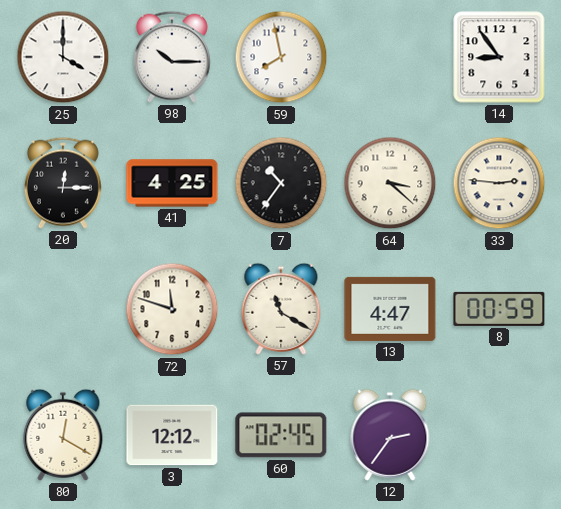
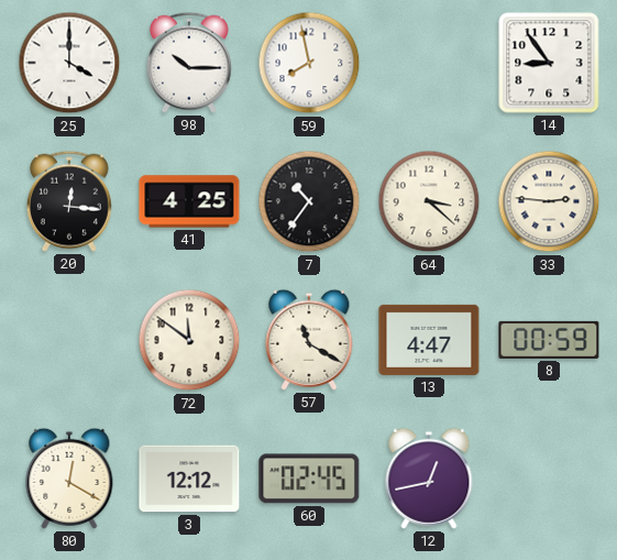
20: 12:15 -> 12:16
72: 11:48 -> 11:51
12: 2:36 -> 12:43
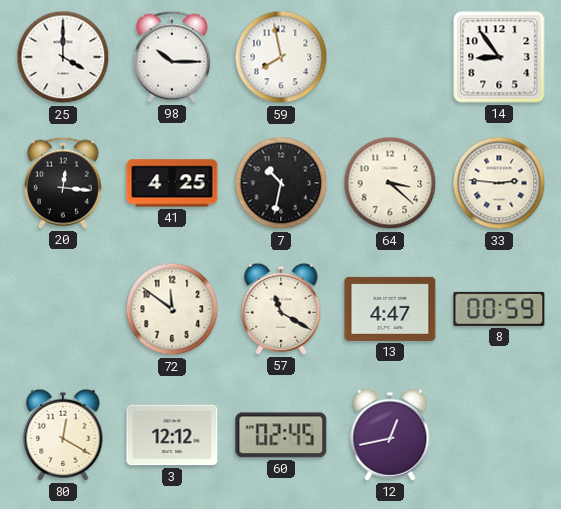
7: 10:36 -> 10:32
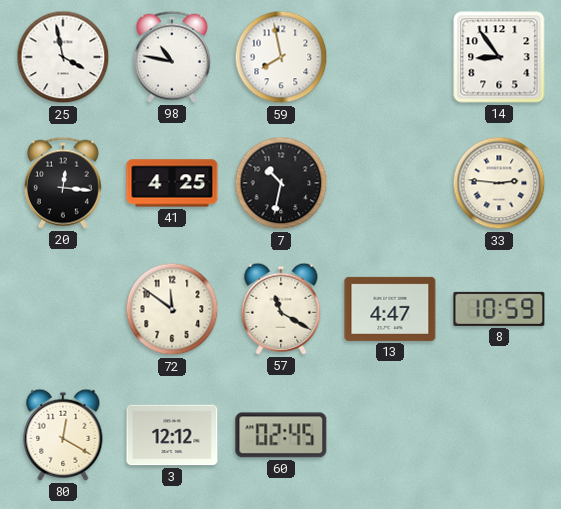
25: 4:00 -> 3:58
98: 10:15 -> 10:47
64: 3:22 -> none
8: 00:59 -> 10:59
12: 12:43 -> none
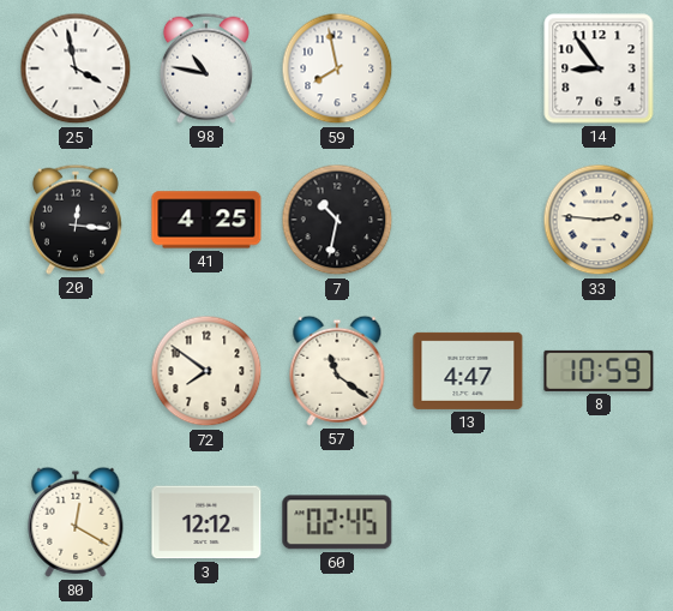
72: 11:51 -> 7:51
57: 11:20 -> 11:21
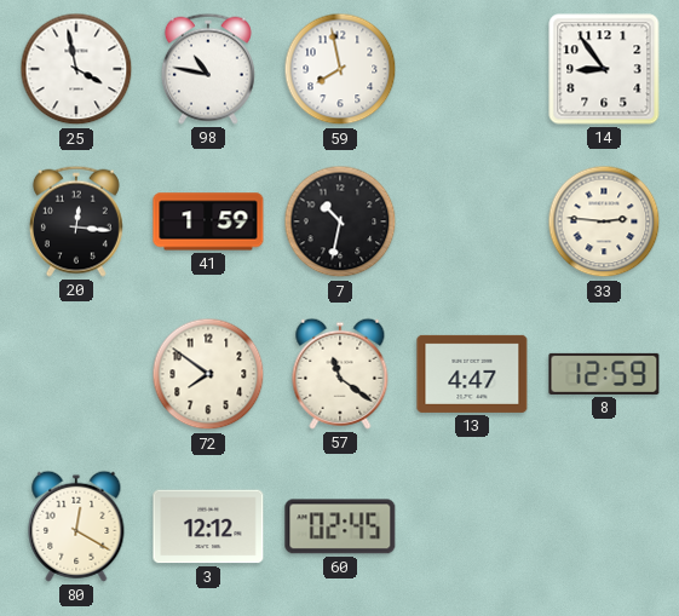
41: 4:25 -> 1:59
8: 10:59 -> 12:59
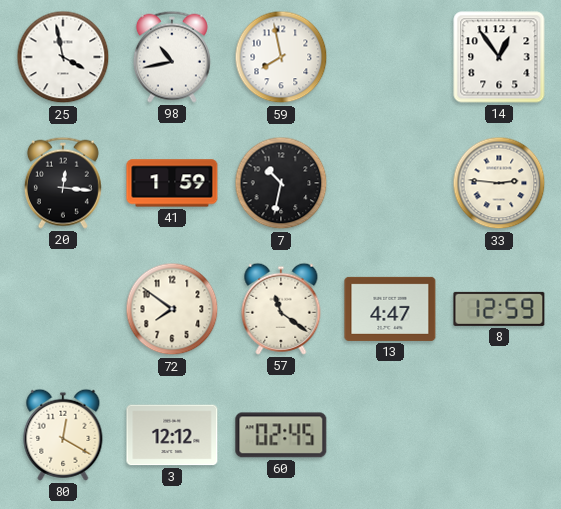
98: 10:47 -> 10:43
14: 8:54 -> 12:54
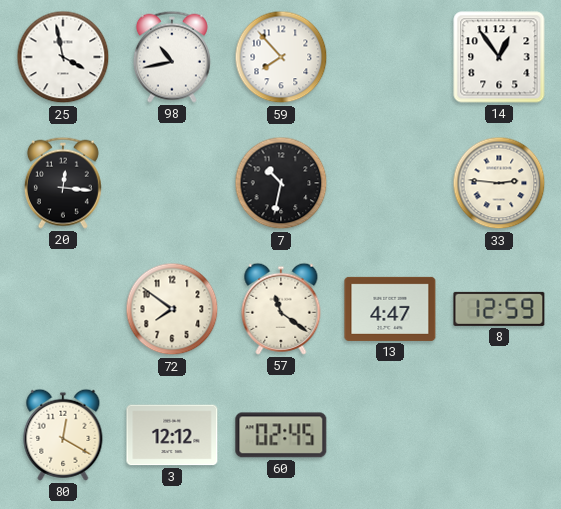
59: 7:58 -> 7:53
41: 1:59 -> none
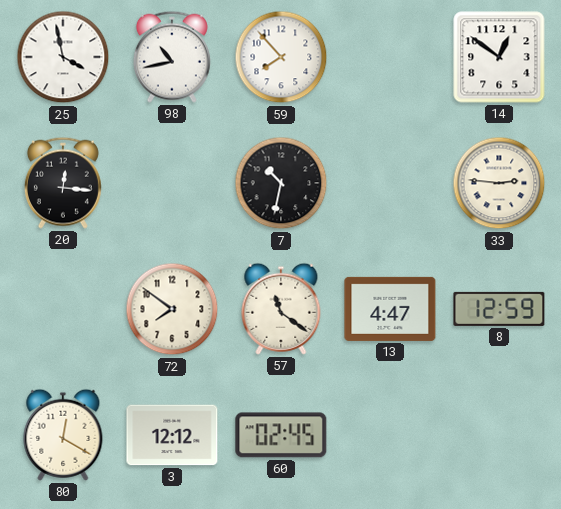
14: 12:54 -> 12:51
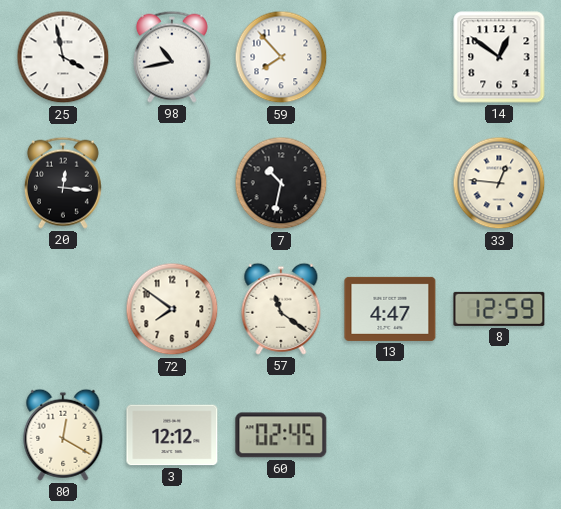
33: 2:46 -> 12:46
